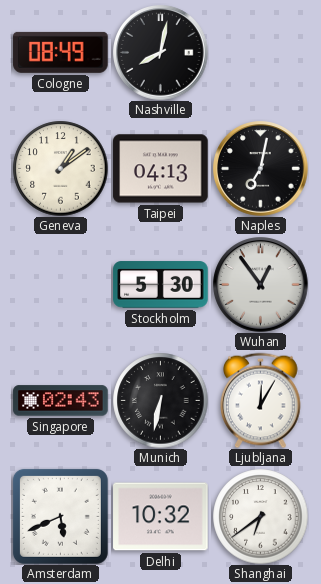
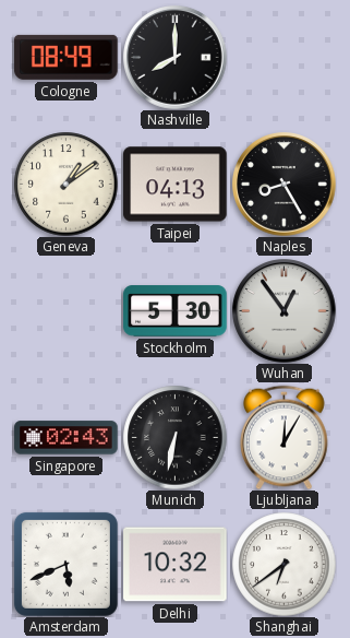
Nashville: 8:02 -> 8:00
Naples: 7:02 -> 8:25
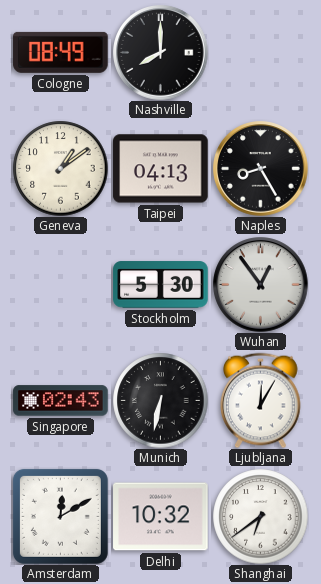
Amsterdam: 5:41 -> 12:10
